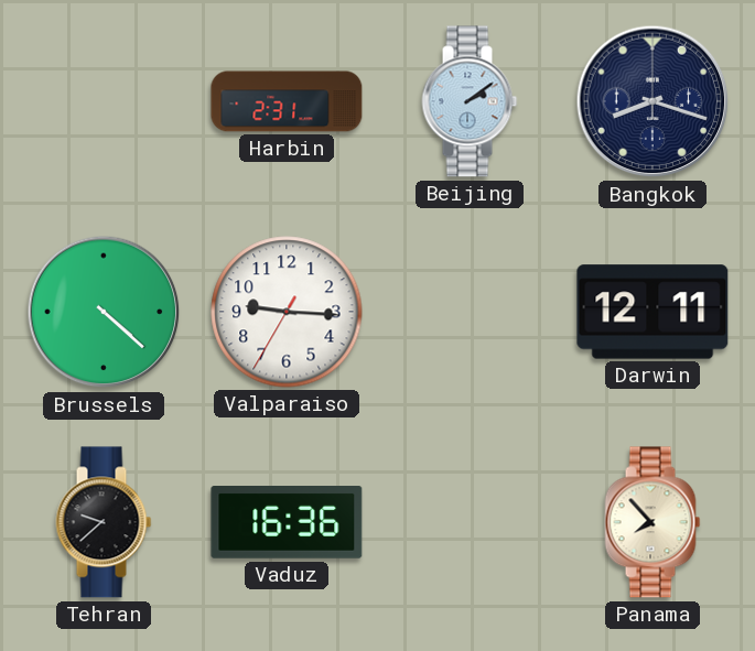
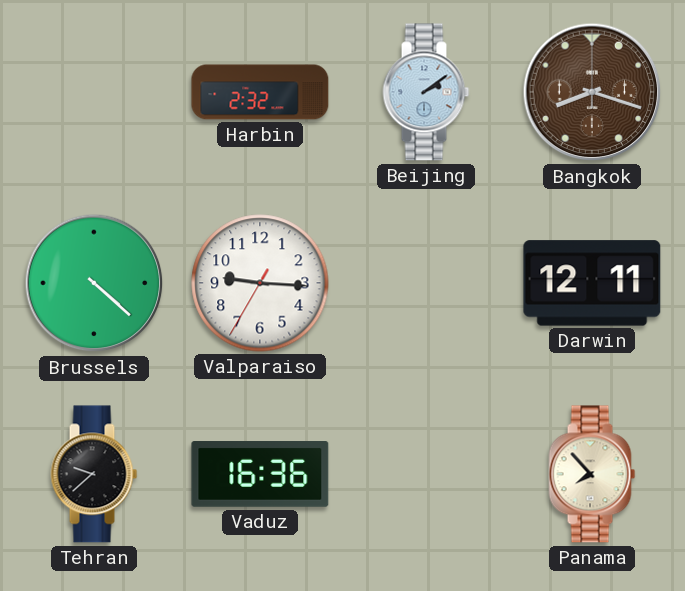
Harbin: 2:31 -> 2:32
Bangkok dial: navy -> brown
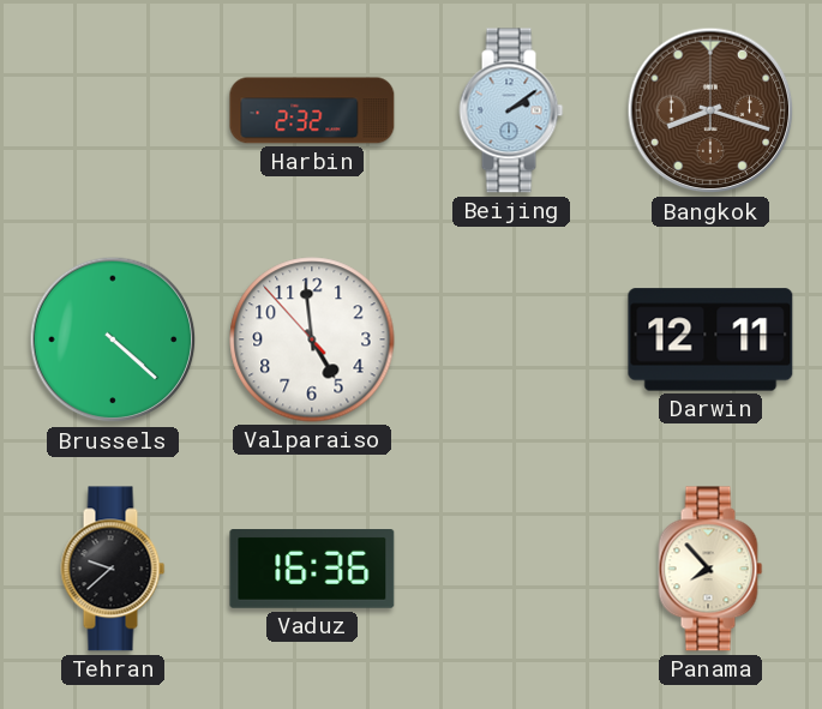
Valparaiso: 9:15 -> 4:58
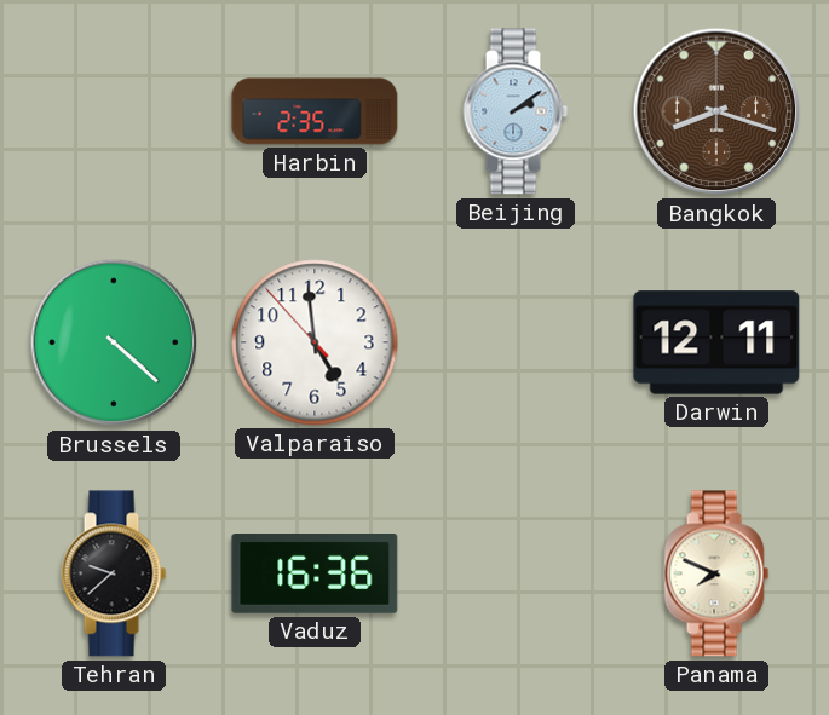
Harbin: 2:32 -> 2:35
Panama: 7:53 -> 7:49
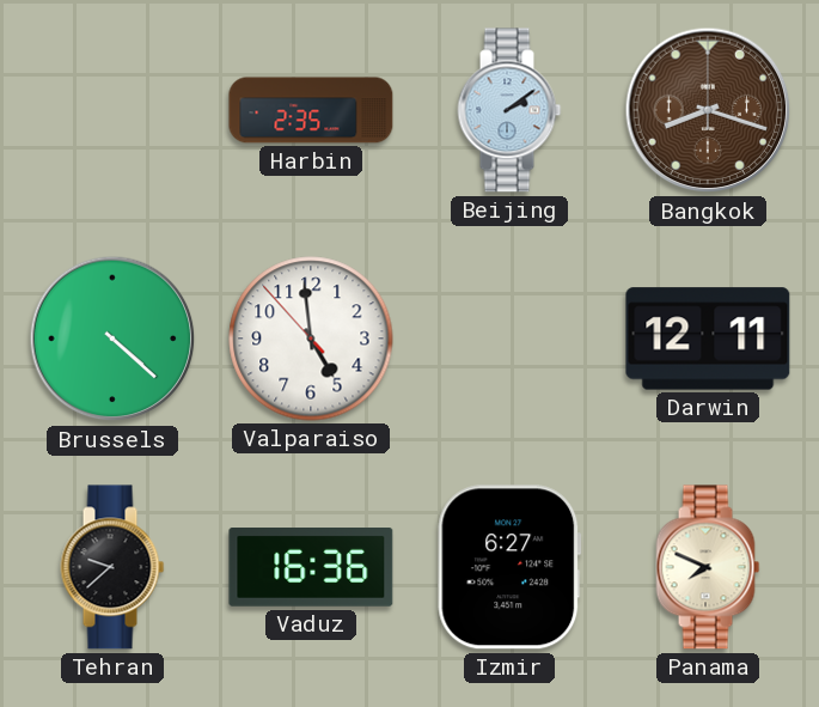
Izmir: none -> 6:27
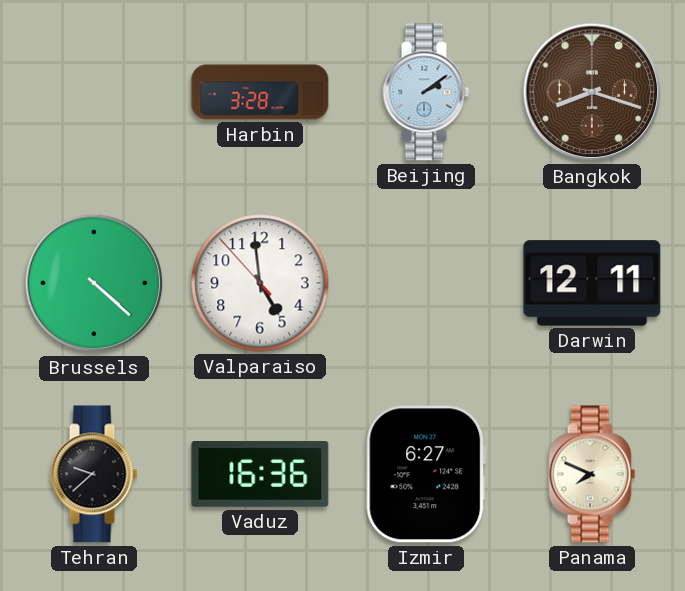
Harbin: 2:35 -> 3:28
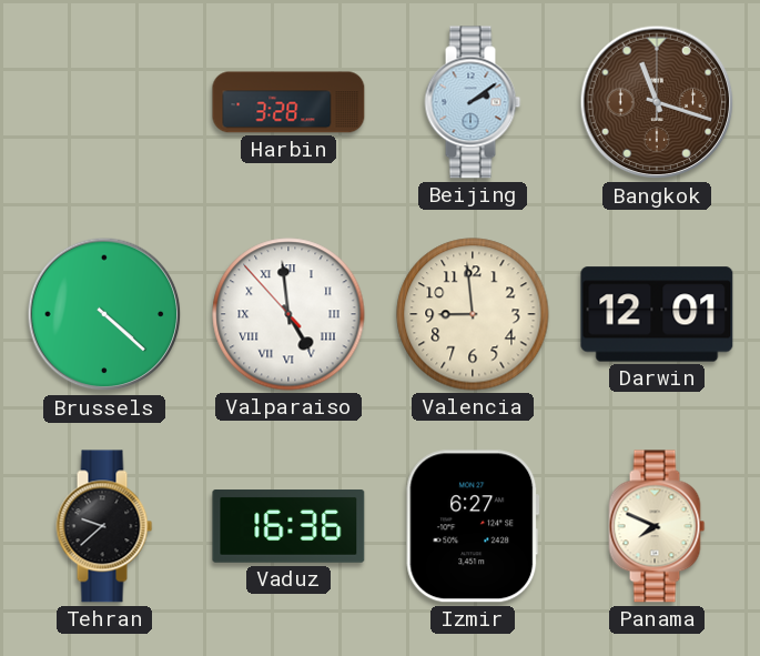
Bangkok: 8:18 -> 11:18
Valparaiso numerals: Arabic -> Roman
Valencia: none -> 8:59
Darwin: 12:11 -> 12:01
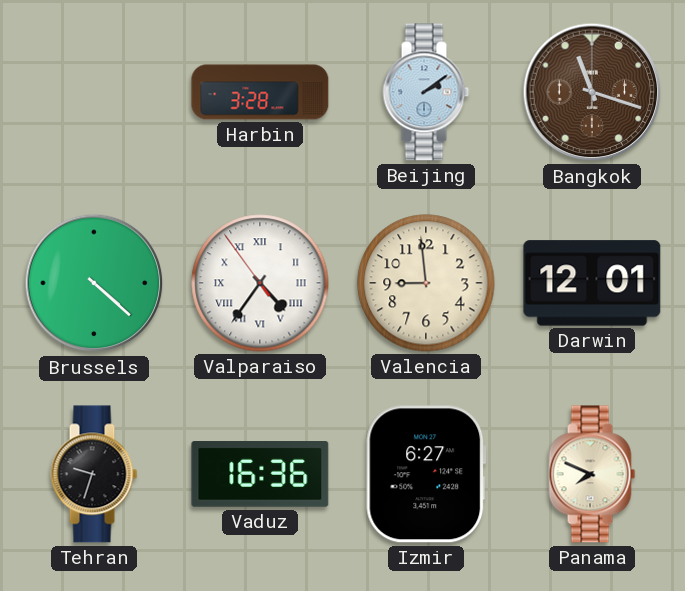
Valparaiso: 4:58 -> 4:35
Tehran: 9:38 -> 9:33
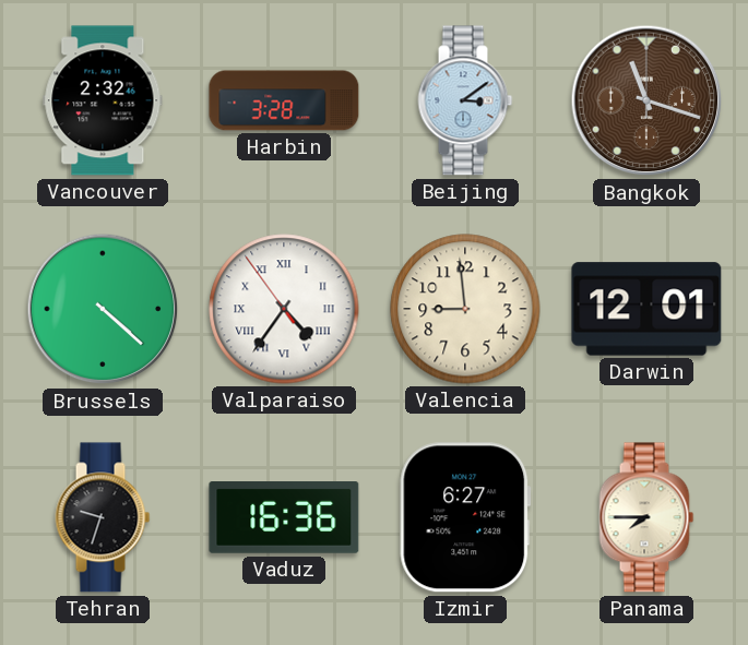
Vancouver: none -> 2:32
Beijing: 2:09 -> 3:09
Panama: 7:49 -> 7:45
